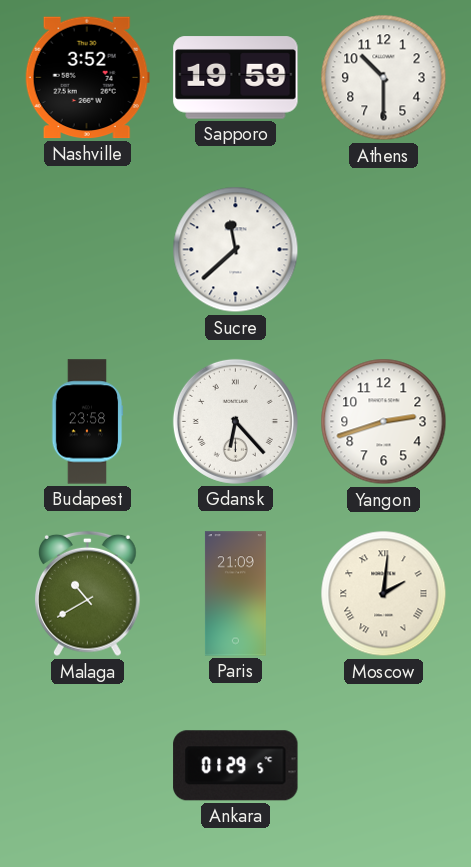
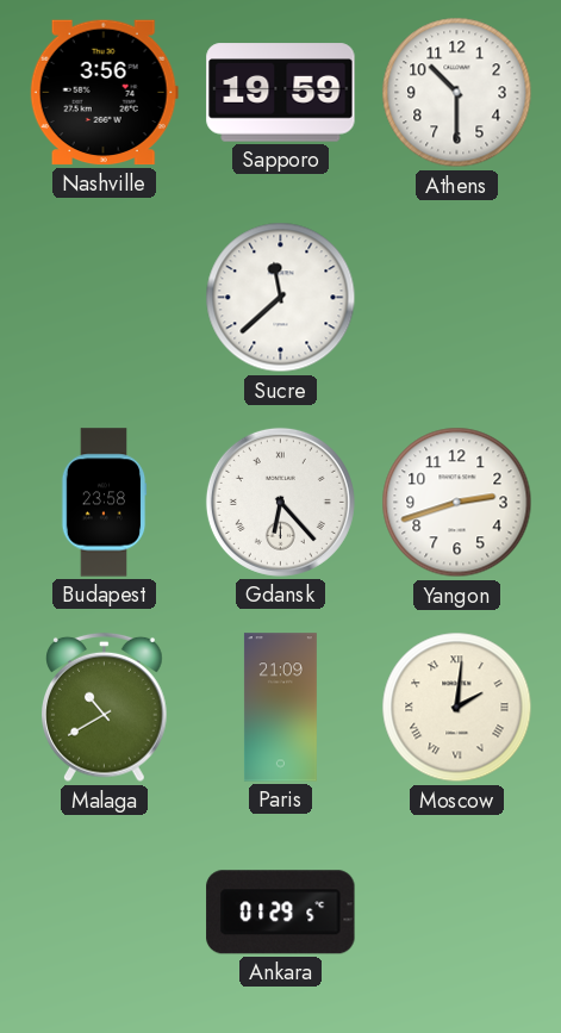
Nashville: 3:52 -> 3:56
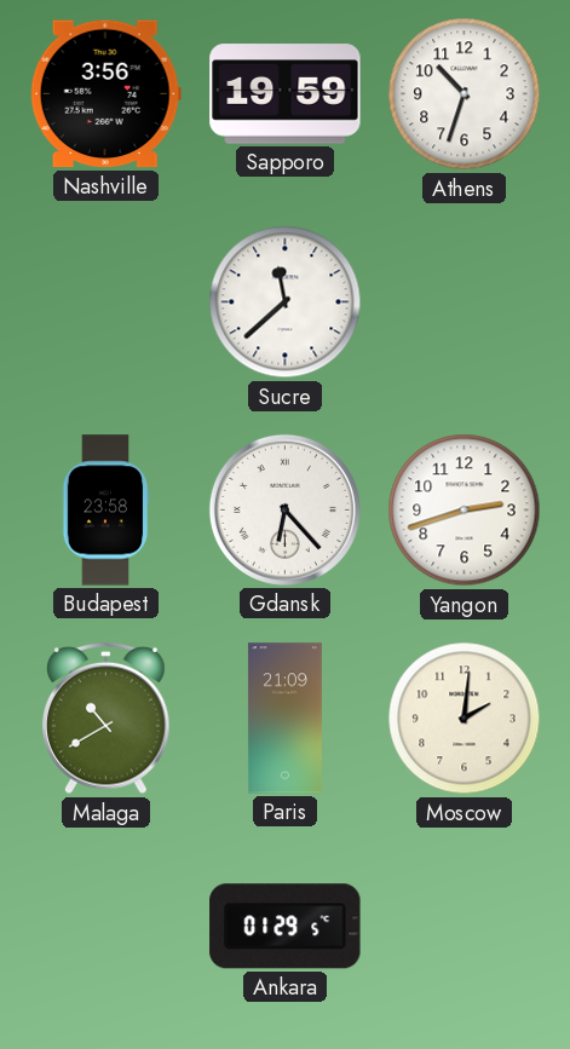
Athens: 10:30 -> 10:33
Moscow numerals: Roman -> Arabic
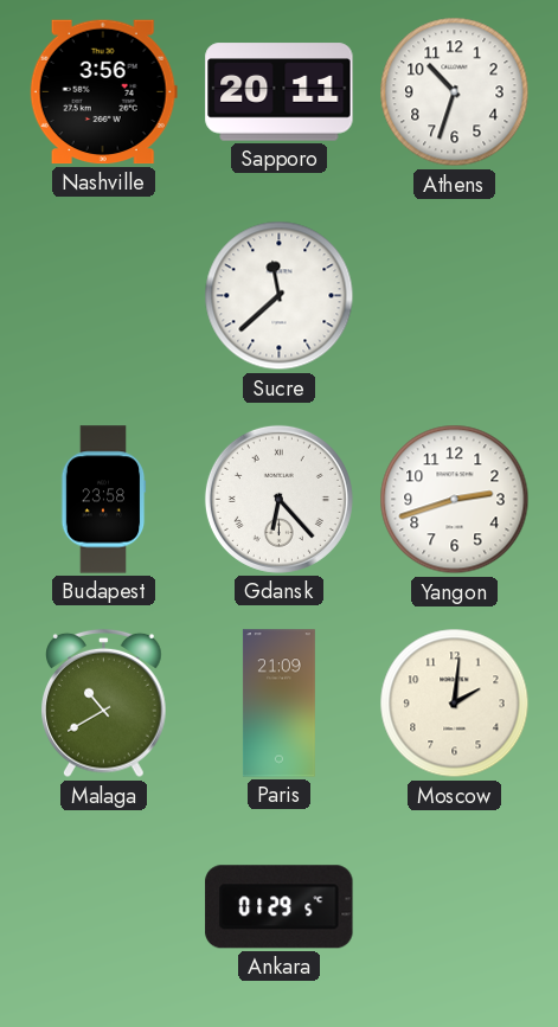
Sapporo: 19:59 -> 20:11
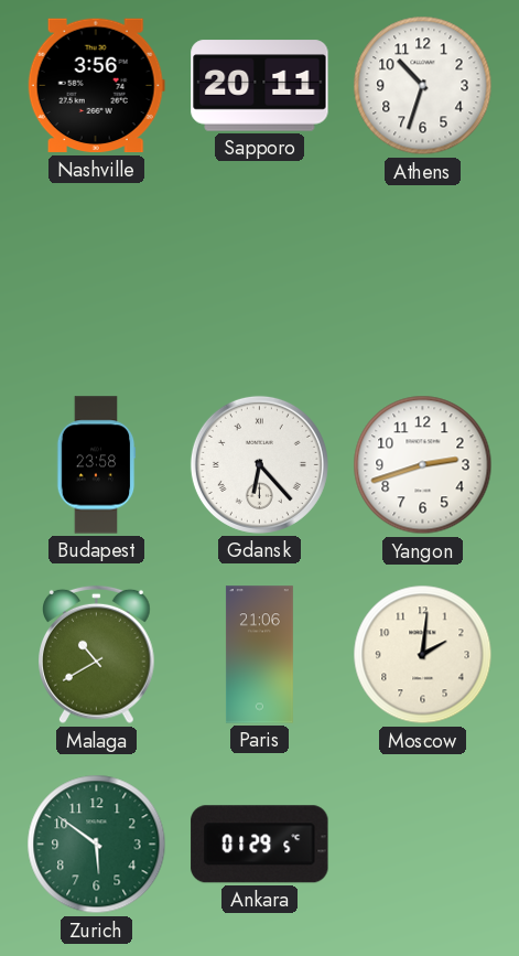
Sucre: 11:38 -> none
Paris: 21:09 -> 21:06
Zurich: none -> 5:51
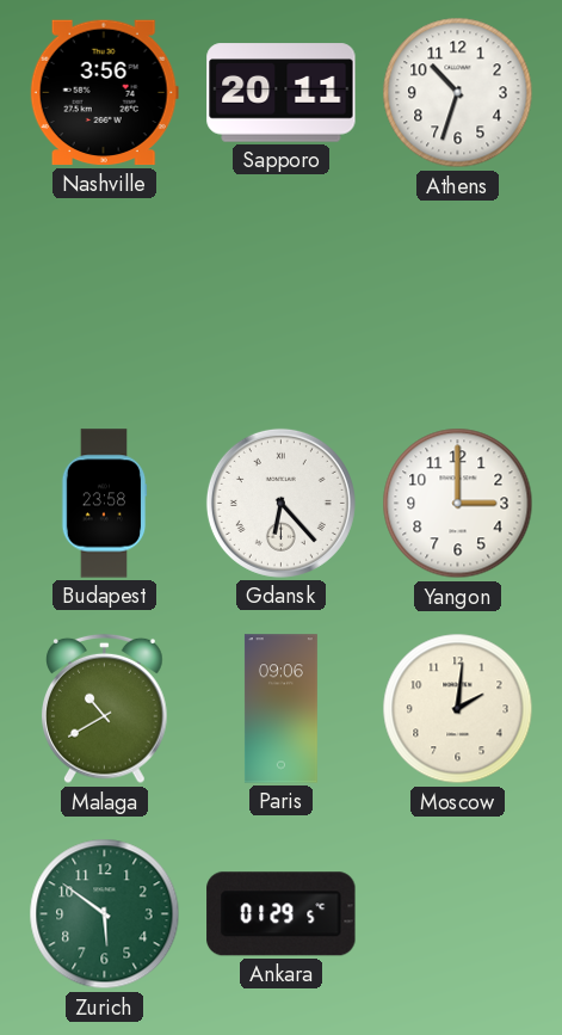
Yangon: 2:42 -> 3:00
Paris: 21:06 -> 09:06
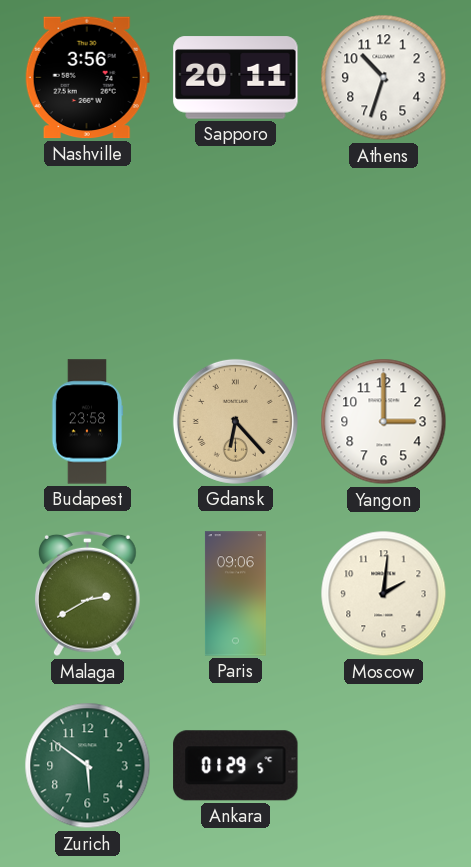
Gdansk dial: white -> champagne
Malaga: 10:40 -> 2:40
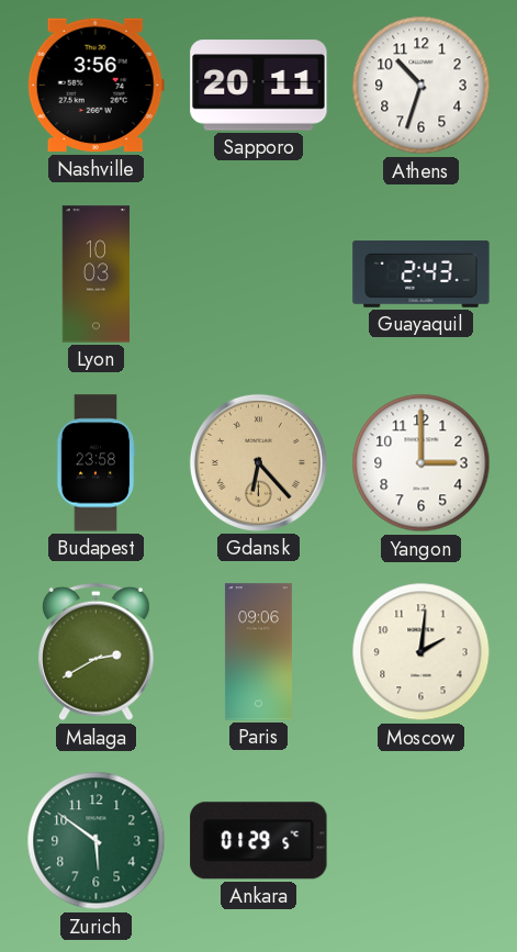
Lyon: none -> 10:03
Guayaquil: none -> 2:43
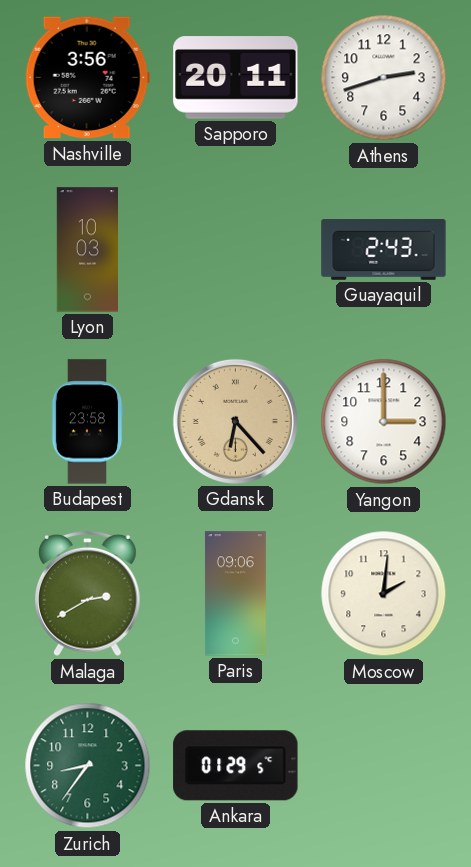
Athens: 10:33 -> 2:42
Zurich: 5:51 -> 8:36
